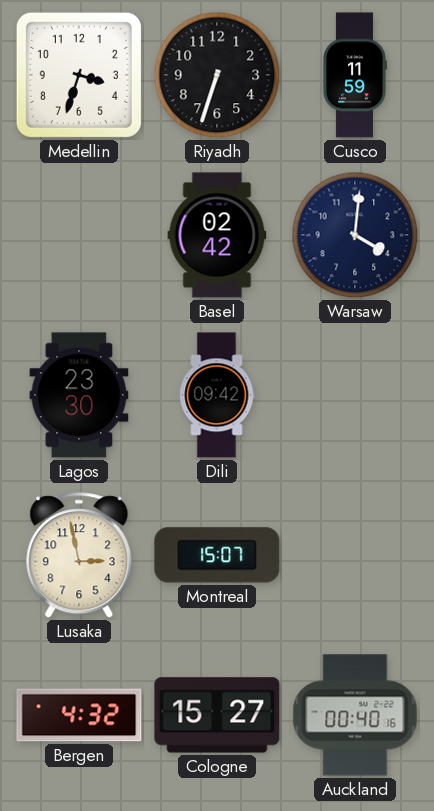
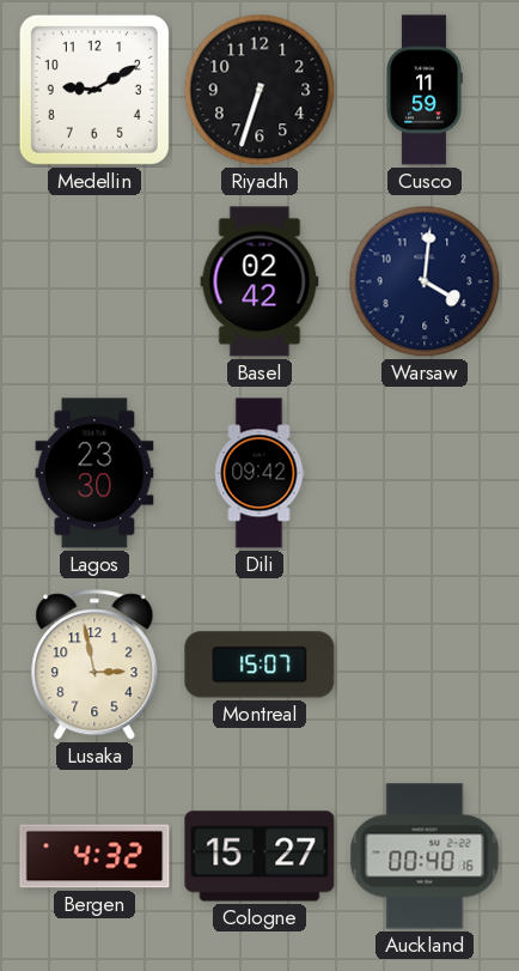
Medellin: 3:33 -> 9:10
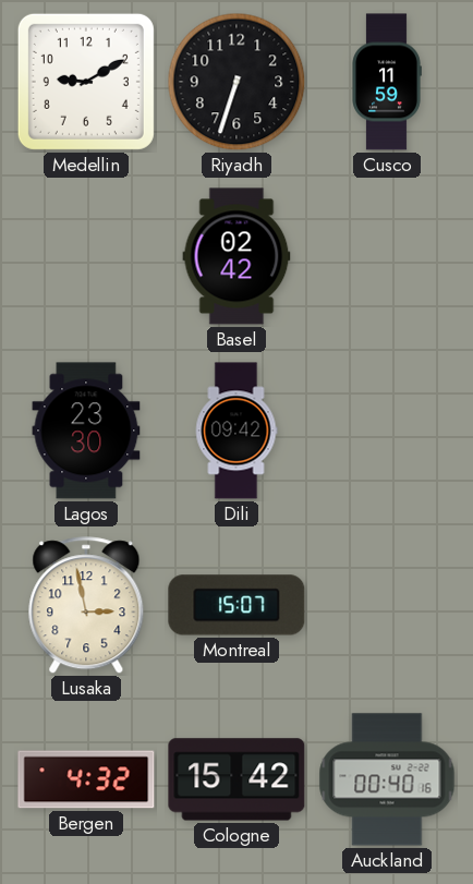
Warsaw: 4:01 -> none
Cologne: 15:27 -> 15:42
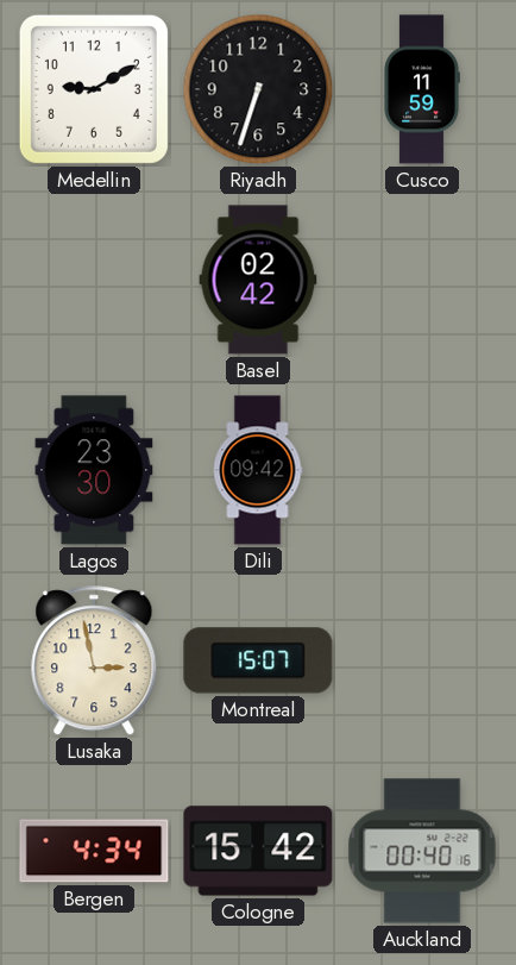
Bergen: 4:32 -> 4:34
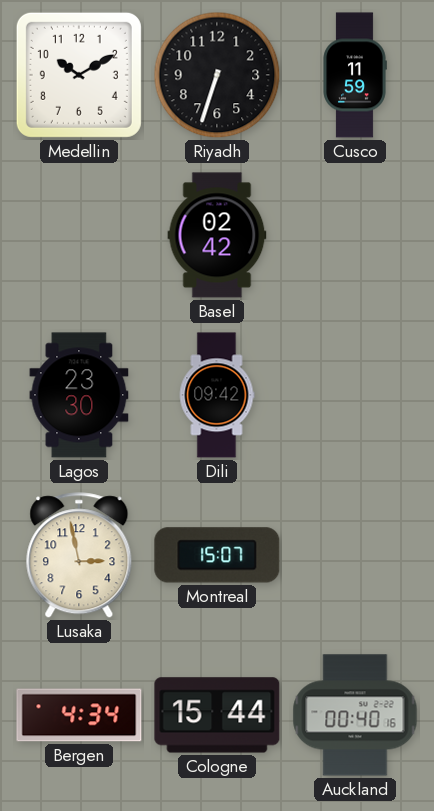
Medellin: 9:10 -> 10:10
Cologne: 15:42 -> 15:44
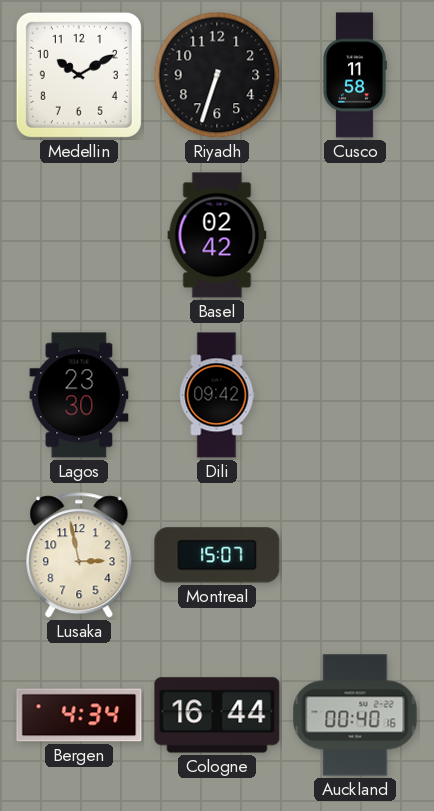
Cusco: 11:59 -> 11:58
Cologne: 15:44 -> 16:44
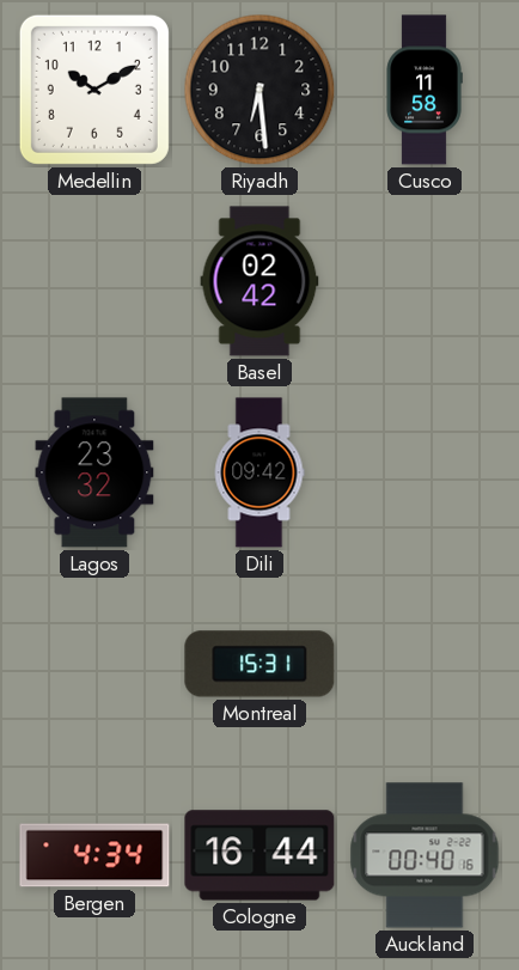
Riyadh: 6:33 -> 6:29
Lagos: 23:30 -> 23:32
Lusaka: 2:58 -> none
Montreal: 15:07 -> 15:31
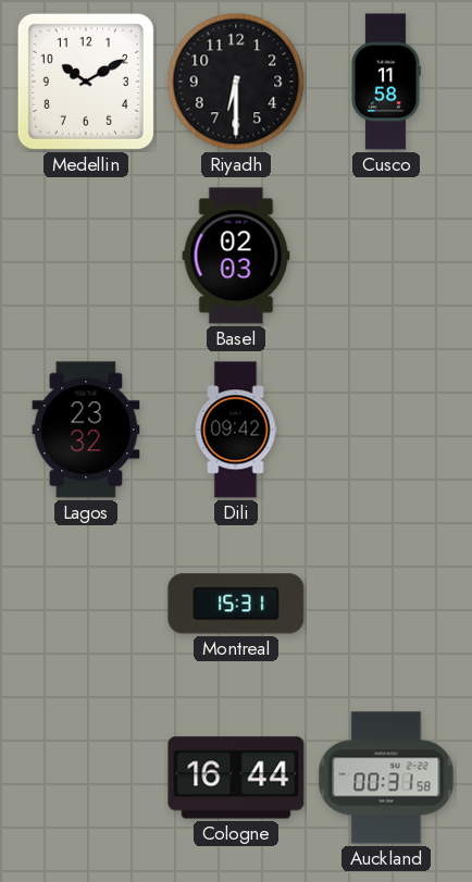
Riyadh: 6:29 -> 6:30
Basel: 02:42 -> 02:03
Bergen: 4:34 -> none
Auckland: 00:40 -> 00:31
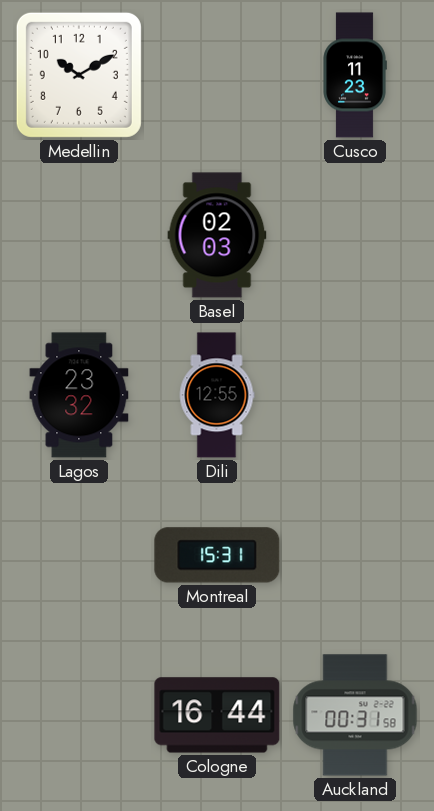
Riyadh: 6:30 -> none
Cusco: 11:58 -> 11:23
Dili: 09:42 -> 12:55
